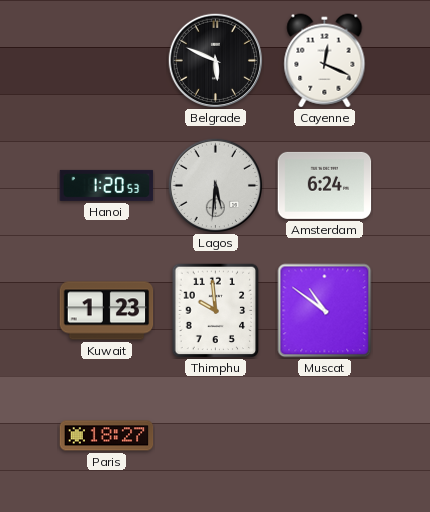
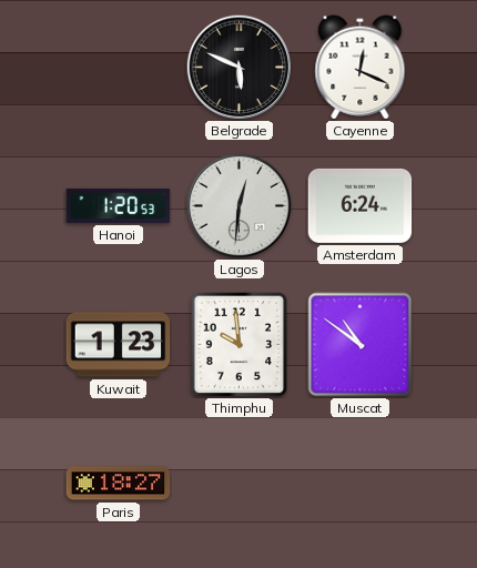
Lagos: 5:31 -> 12:31
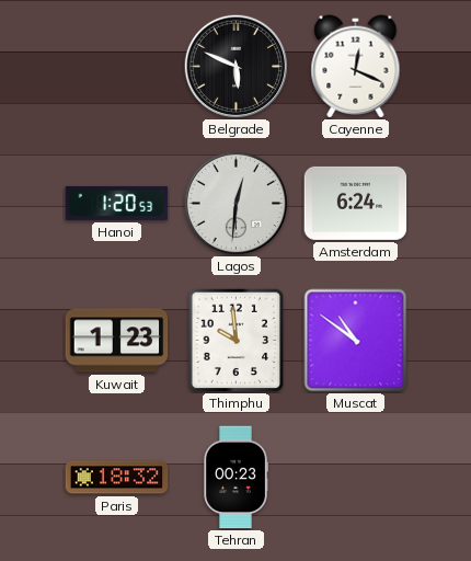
Paris: 18:27 -> 18:32
Tehran: none -> 00:23
